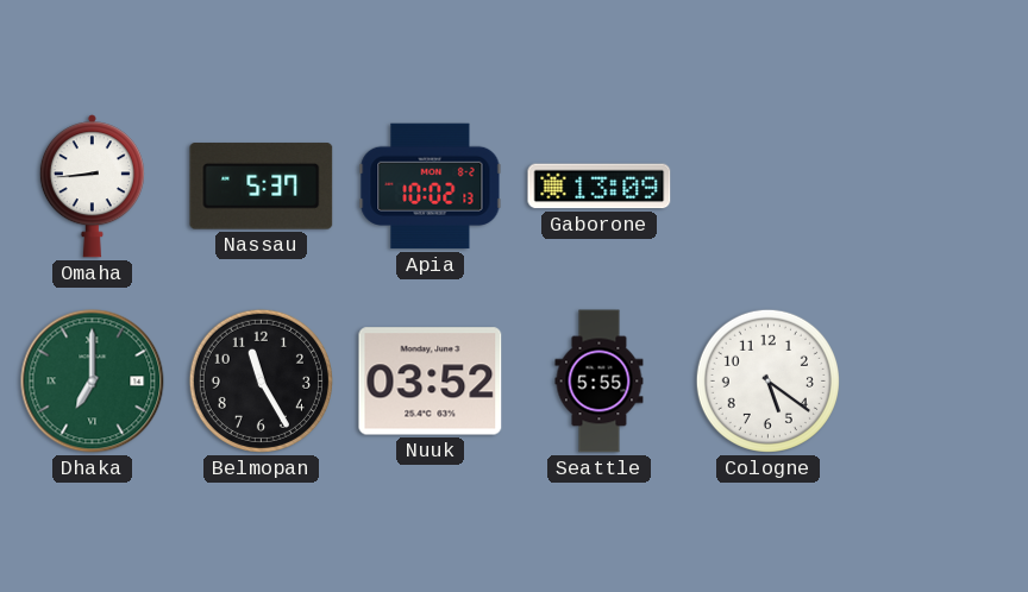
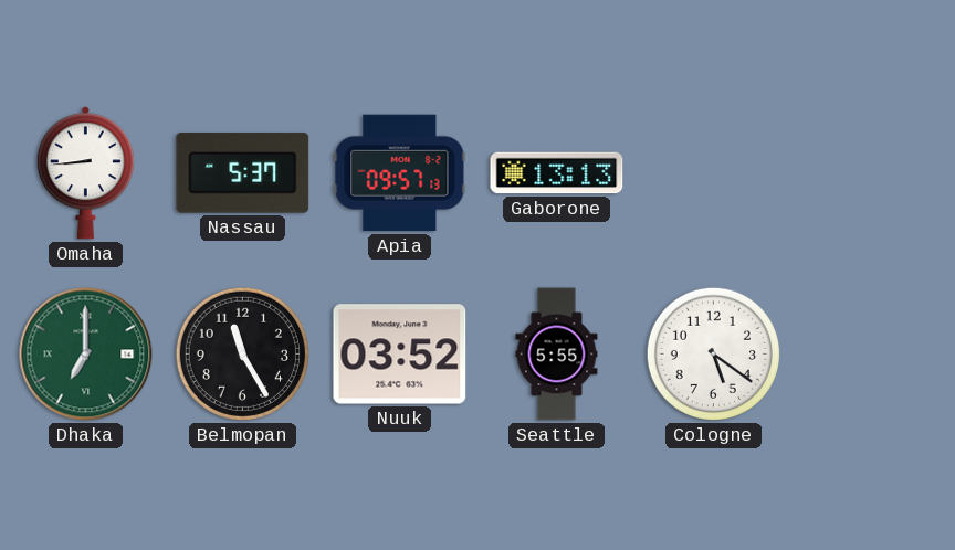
Apia: 10:02 -> 09:57
Gaborone: 13:09 -> 13:13
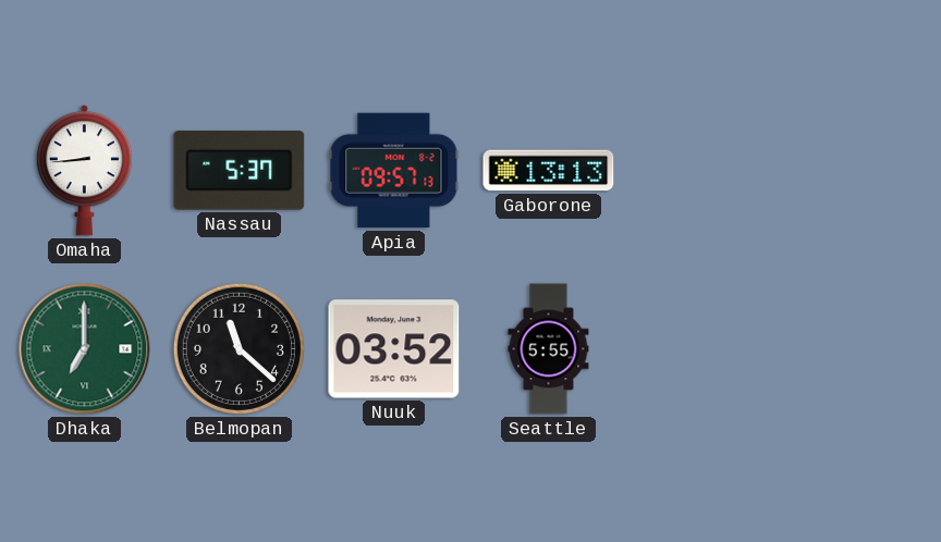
Belmopan: 11:25 -> 11:22
Cologne: 5:21 -> none
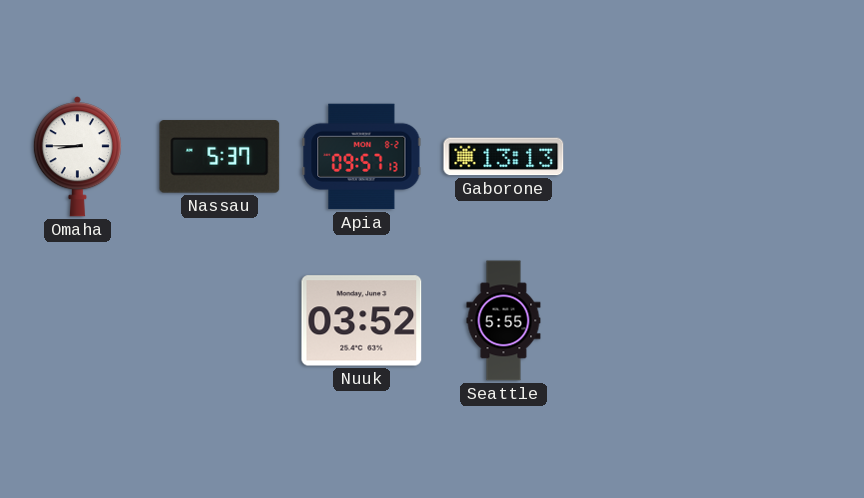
Omaha: 8:44 -> 8:45
Dhaka: 7:00 -> none
Belmopan: 11:22 -> none
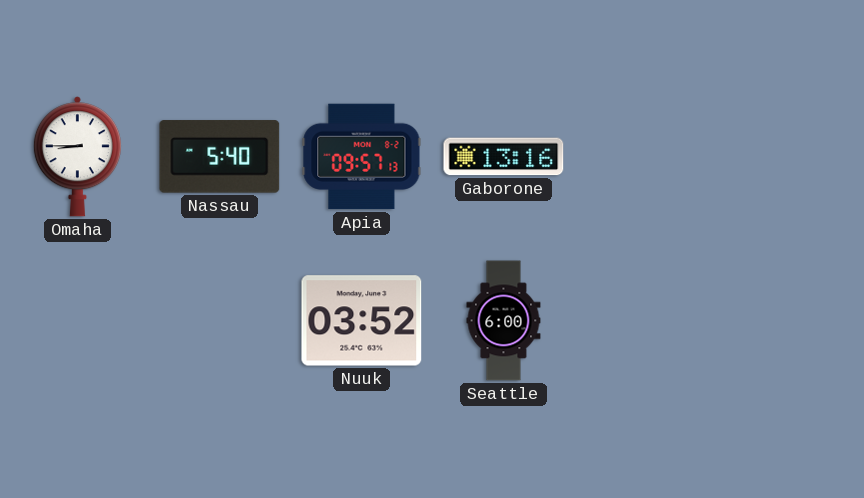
Nassau: 5:37 -> 5:40
Gaborone: 13:13 -> 13:16
Seattle: 5:55 -> 6:00
